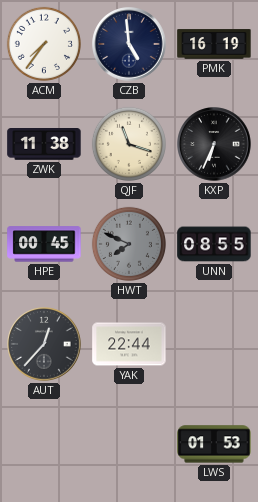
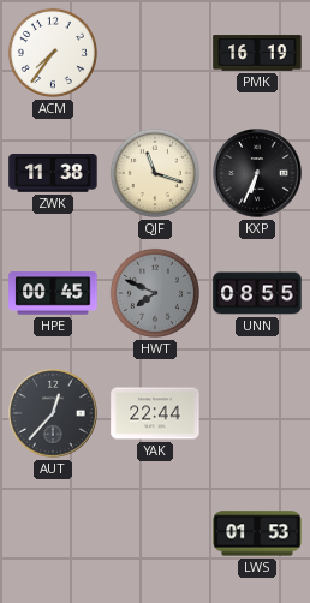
CZB: 4:59 -> none
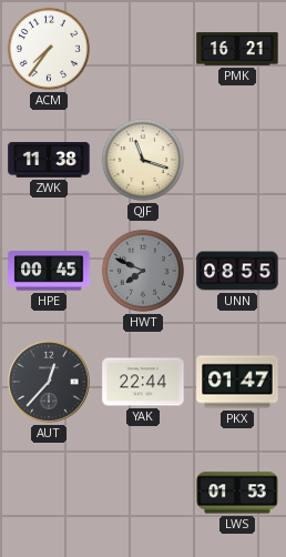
PMK: 16:19 -> 16:21
KXP: 6:34 -> none
PKX: none -> 01:47
